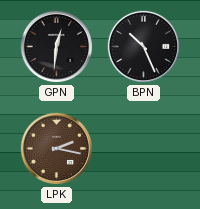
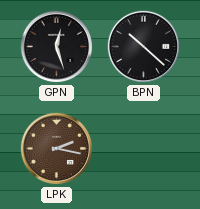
GPN: 12:31 -> 12:27
BPN: 10:26 -> 10:22
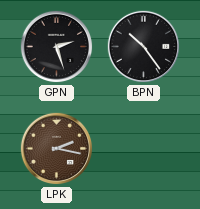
GPN: 12:27 -> 2:27
BPN: 10:22 -> 10:24
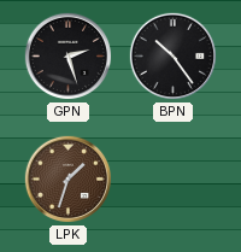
LPK: 2:17 -> 1:33
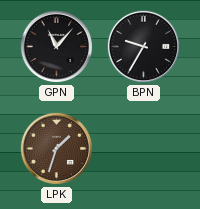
GPN: 2:27 -> 11:07
BPN: 10:24 -> 9:35
